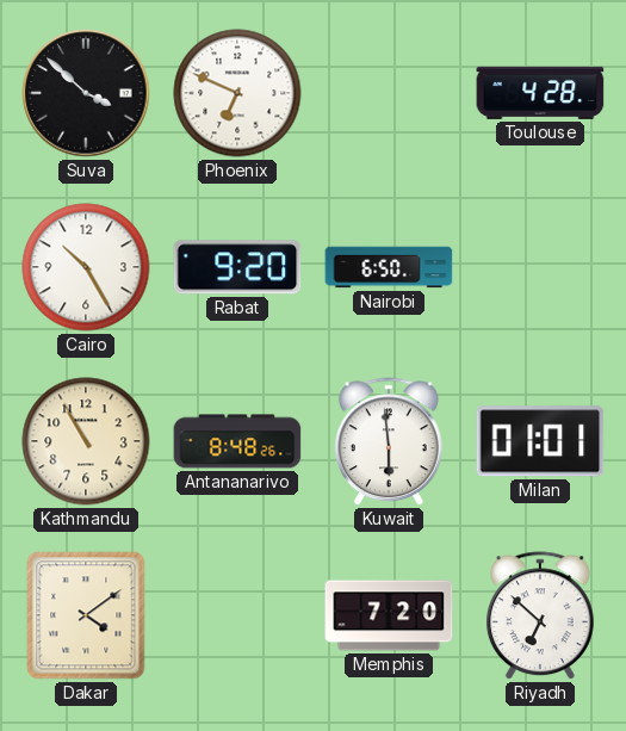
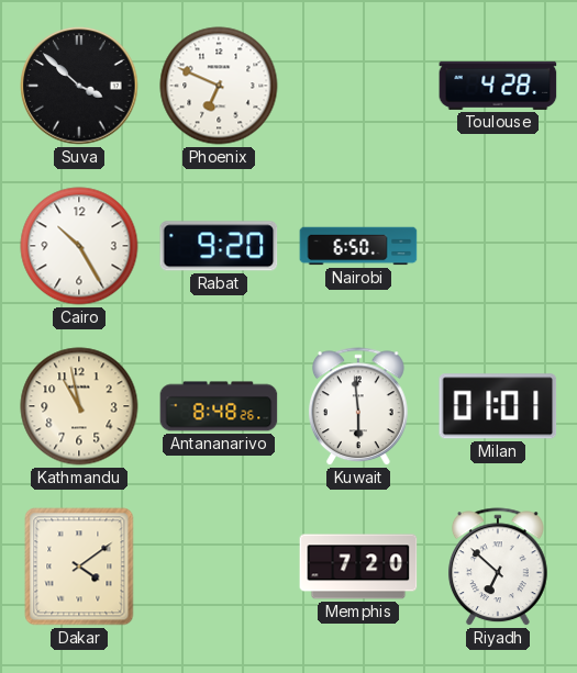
Kathmandu: 10:55 -> 10:58
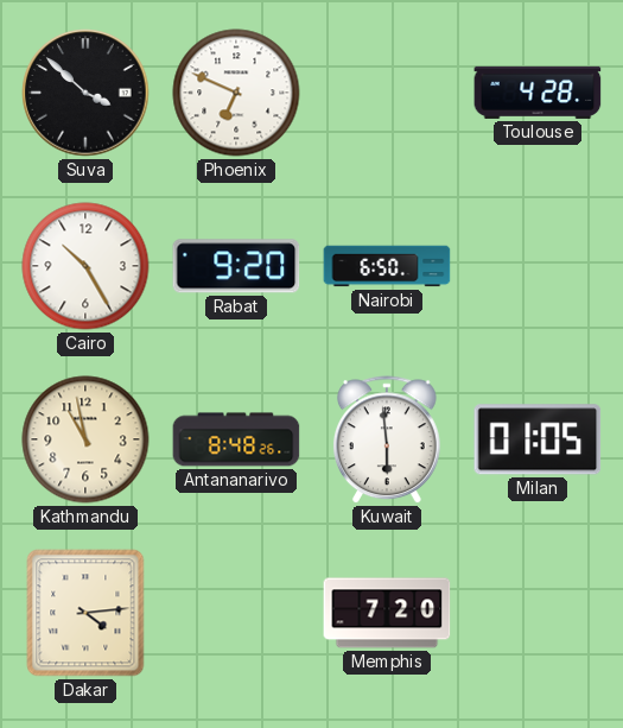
Milan: 01:01 -> 01:05
Dakar: 4:09 -> 4:14
Riyadh: 6:52 -> none
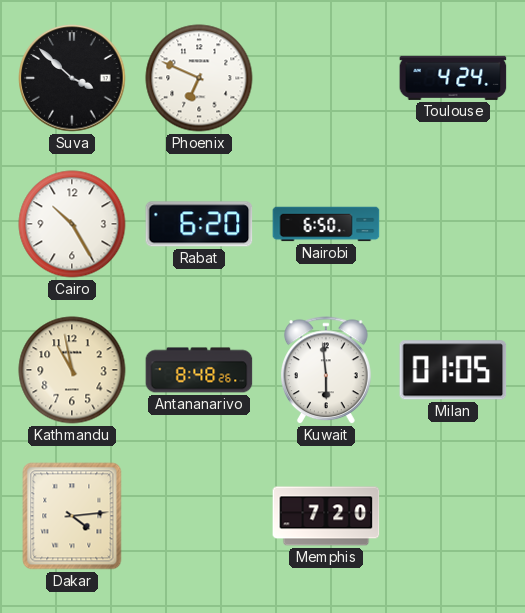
Toulouse: 4:28 -> 4:24
Rabat: 9:20 -> 6:20
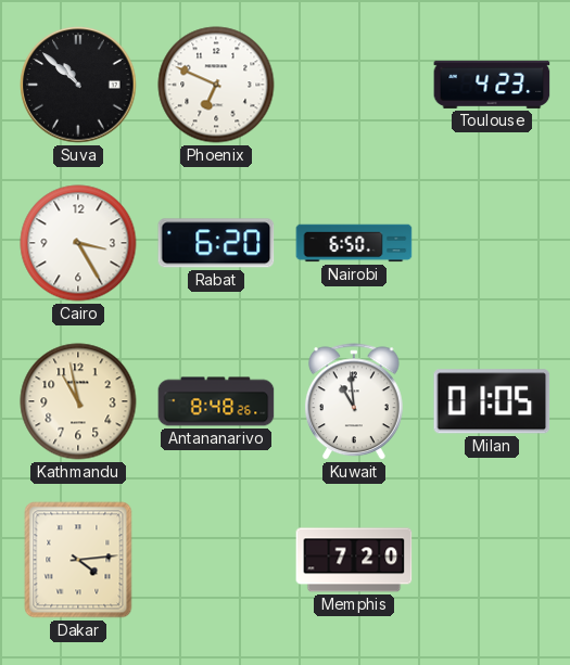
Suva: 3:52 -> 10:52
Toulouse: 4:24 -> 4:23
Cairo: 10:25 -> 3:25
Kuwait: 5:59 -> 10:59
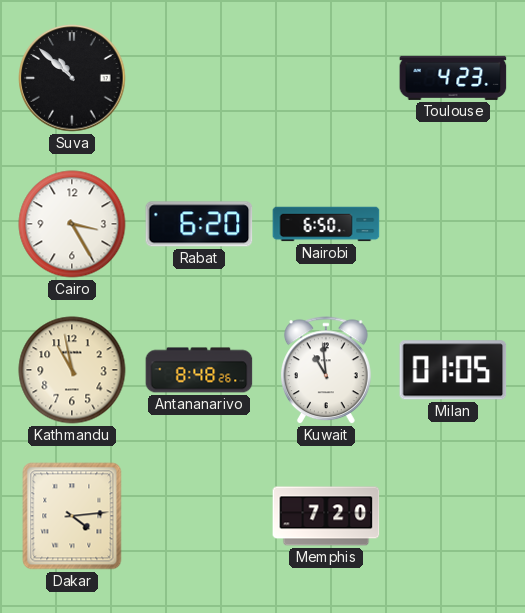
Phoenix: 6:49 -> none
